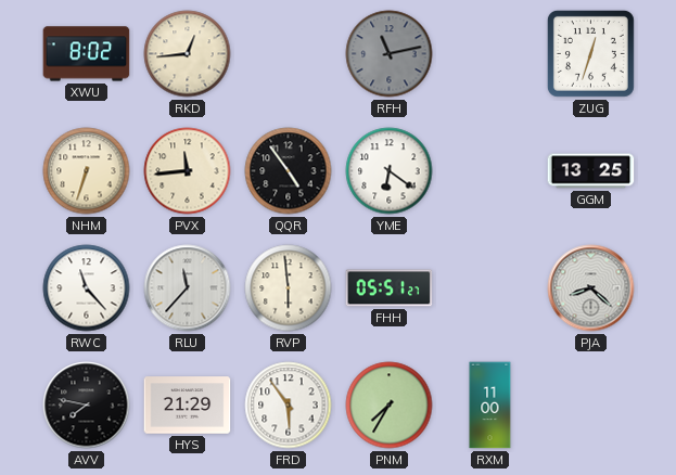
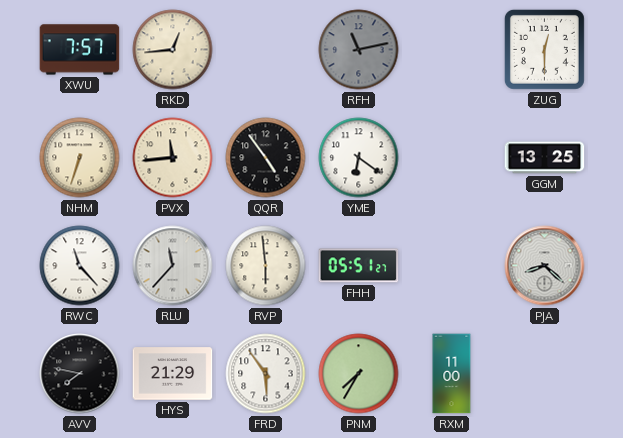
XWU: 8:02 -> 7:57
ZUG: 12:33 -> 12:30
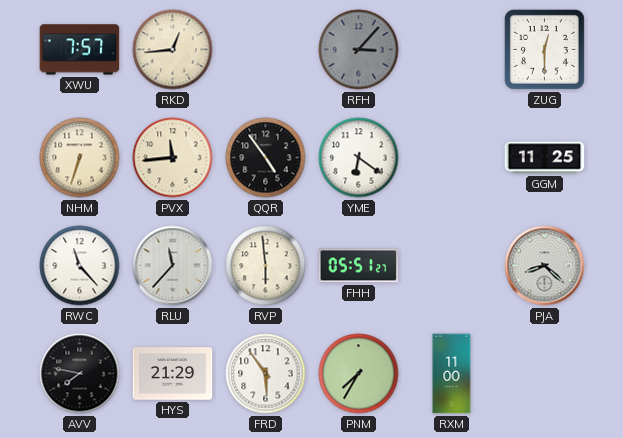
RFH: 11:13 -> 3:07
GGM: 13:25 -> 11:25
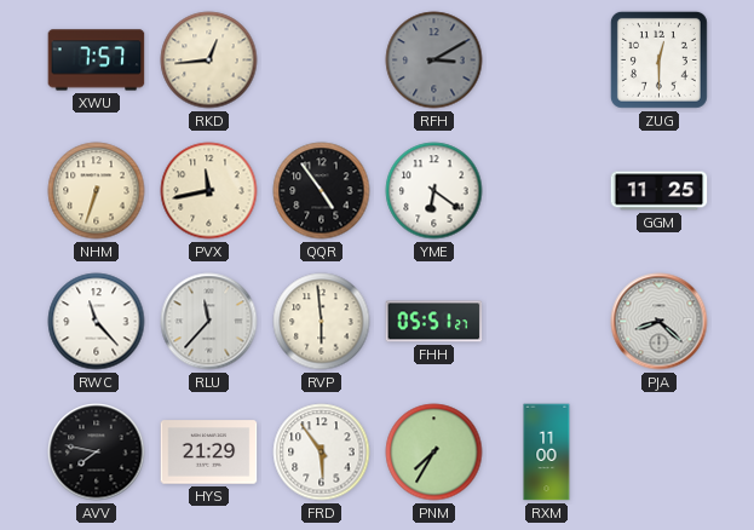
RFH: 3:07 -> 3:10
PVX: 11:44 -> 11:43
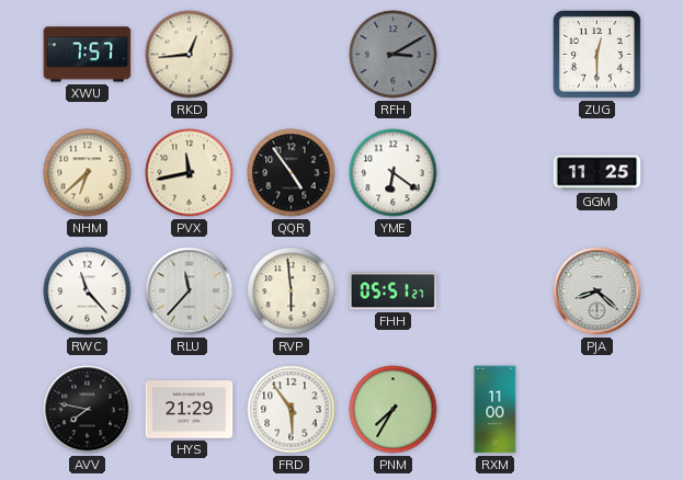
NHM: 6:33 -> 6:38
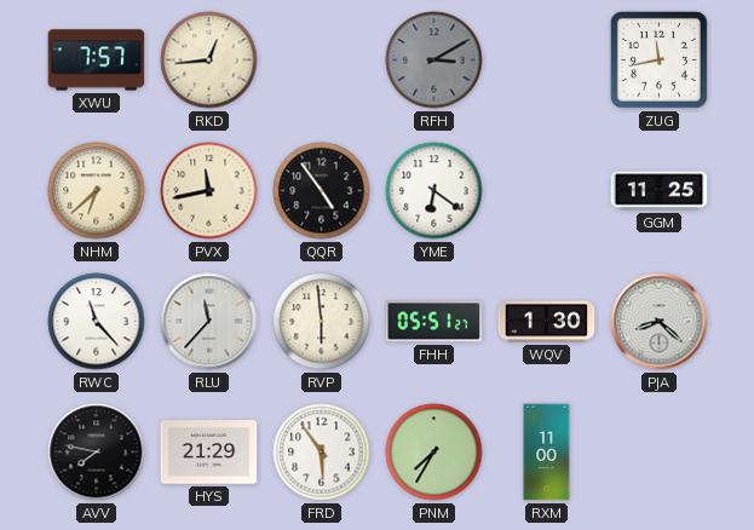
ZUG: 12:30 -> 11:43
WQV: none -> 1:30
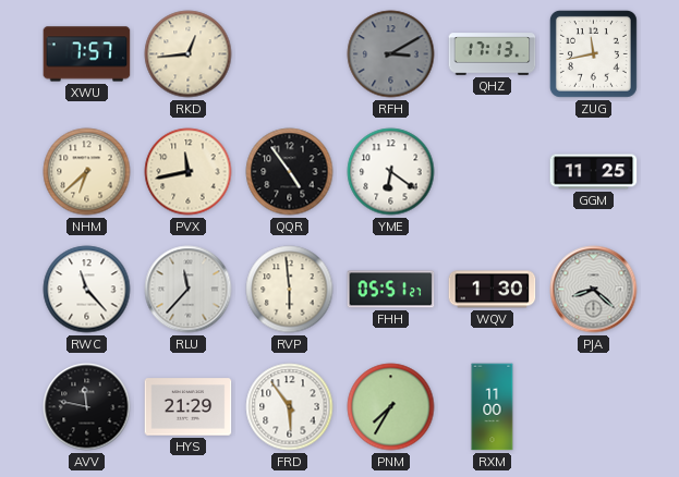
QHZ: none -> 17:13
AVV: 7:47 -> 11:47
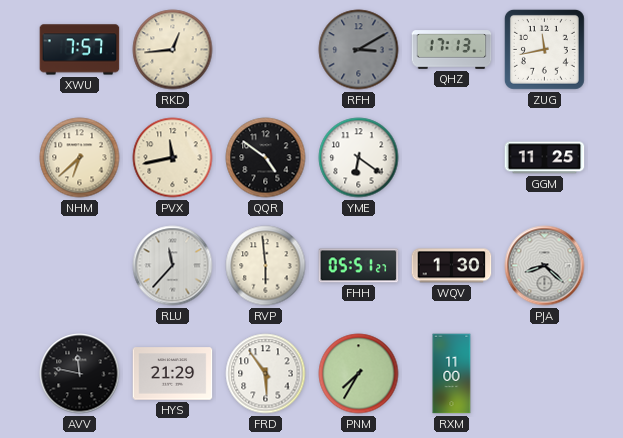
QQR: 4:54 -> 4:51
RWC: 11:23 -> none
